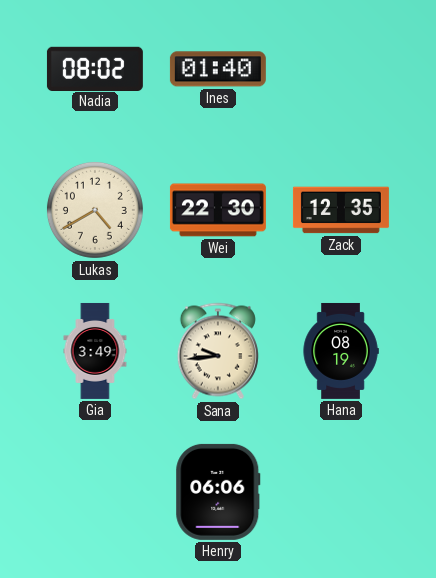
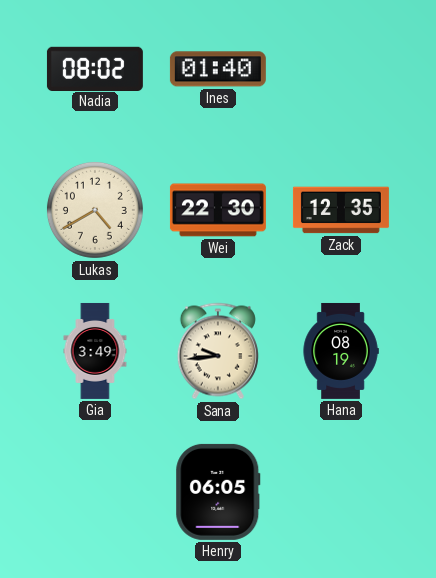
Henry: 06:06 -> 06:05
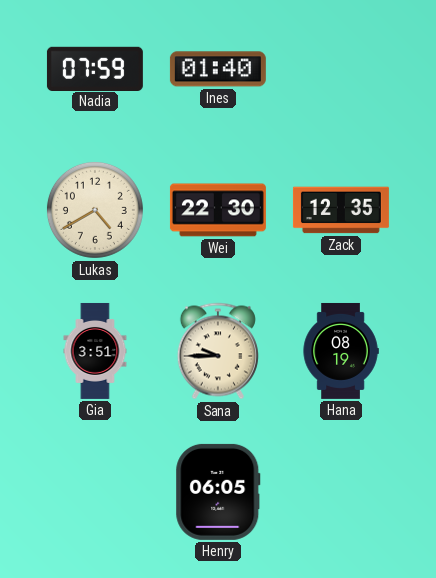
Nadia: 08:02 -> 07:59
Gia: 3:49 -> 3:51
Sana: 9:44 -> 9:45
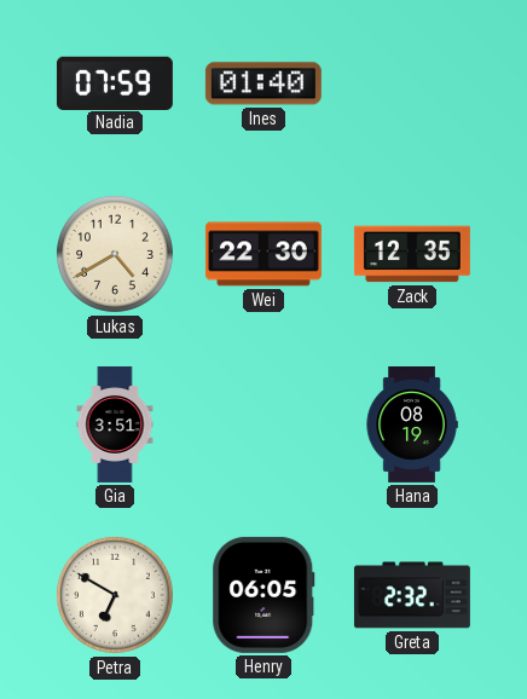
Sana: 9:45 -> none
Petra: none -> 6:50
Greta: none -> 2:32
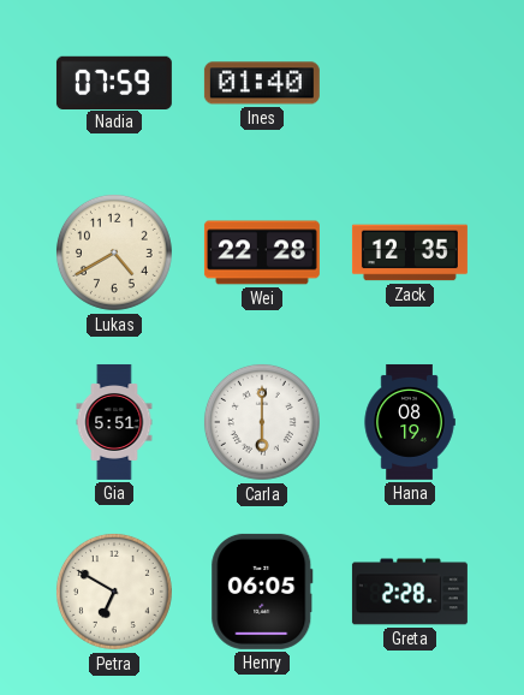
Wei: 22:30 -> 22:28
Gia: 3:51 -> 5:51
Carla: none -> 6:00
Greta: 2:32 -> 2:28
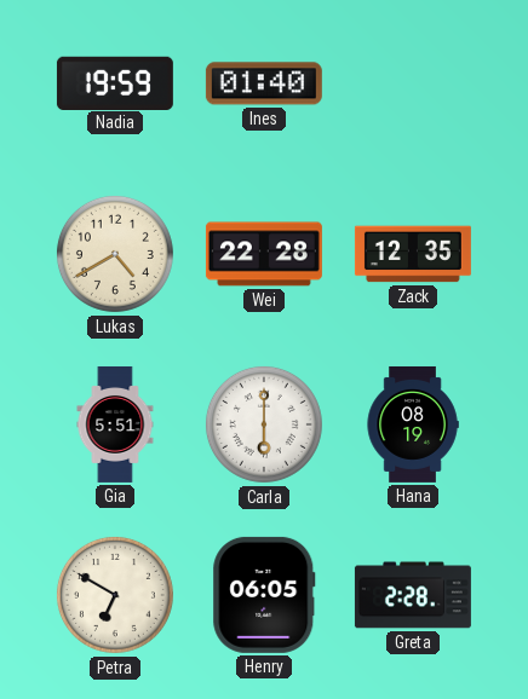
Nadia: 07:59 -> 19:59
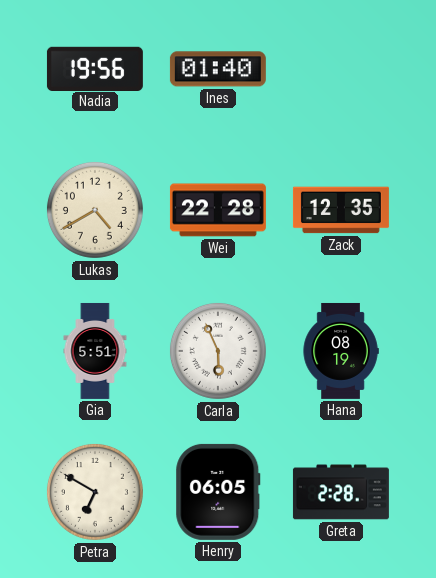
Nadia: 19:59 -> 19:56
Carla: 6:00 -> 5:56
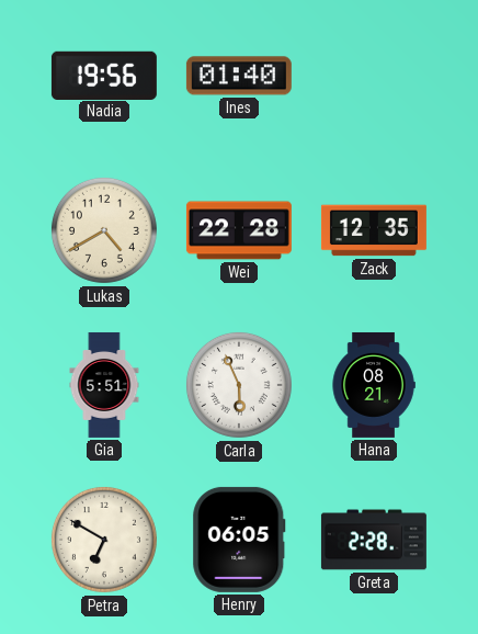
Hana: 08:19 -> 08:21
